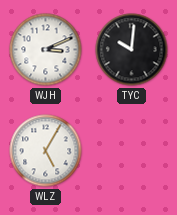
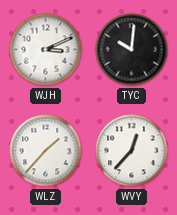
WLZ: 5:05 -> 1:37
WVY: none -> 12:37
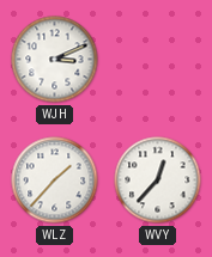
TYC: 10:01 -> none
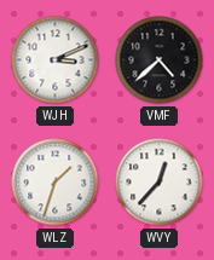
VMF: none -> 4:38
WLZ: 1:37 -> 1:33
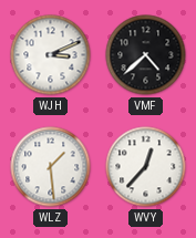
WLZ: 1:33 -> 1:29
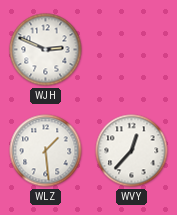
WJH: 3:11 -> 2:49
VMF: 4:38 -> none
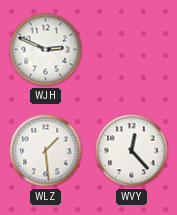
WVY: 12:37 -> 12:23
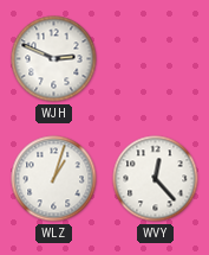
WLZ: 1:29 -> 1:03
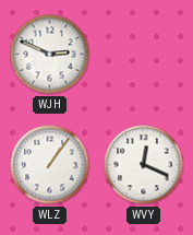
WLZ: 1:03 -> 1:06
WVY: 12:23 -> 12:19
